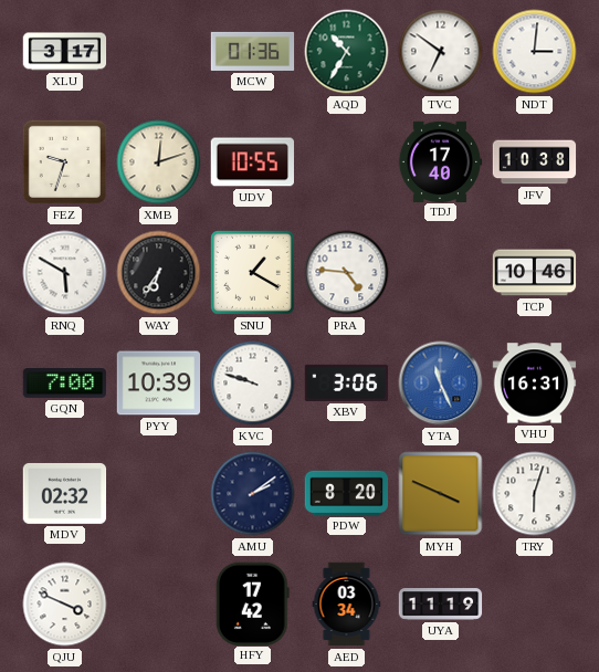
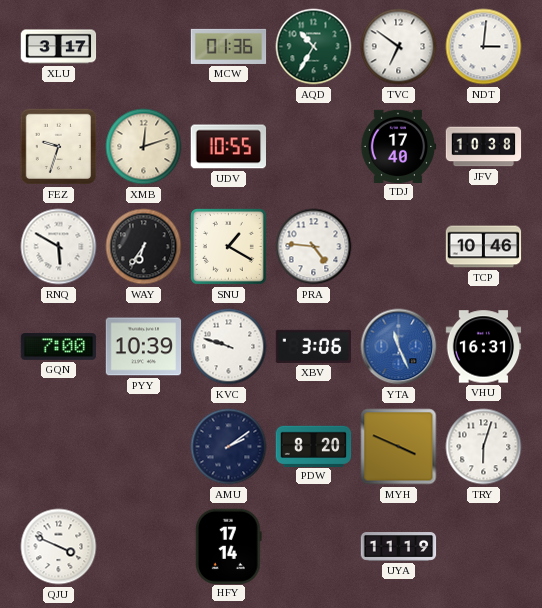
MDV: 02:32 -> none
HFY: 17:42 -> 17:14
AED: 03:34 -> none
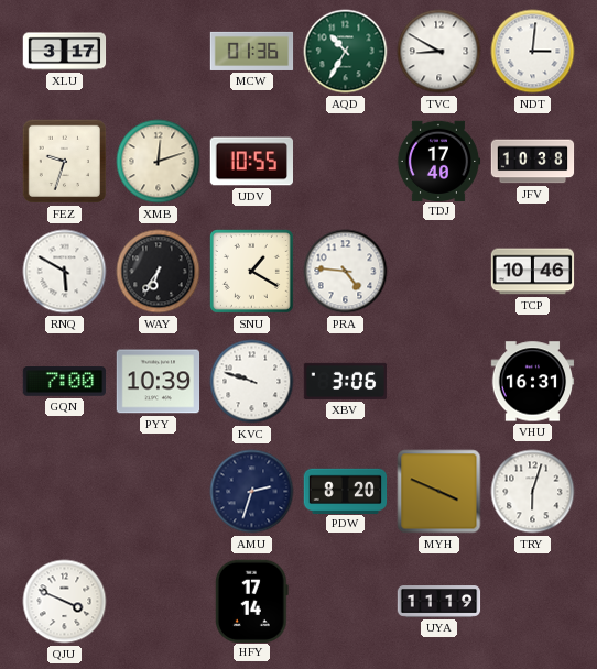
TVC: 6:51 -> 8:50
YTA: 11:26 -> none
AMU: 2:09 -> 2:33
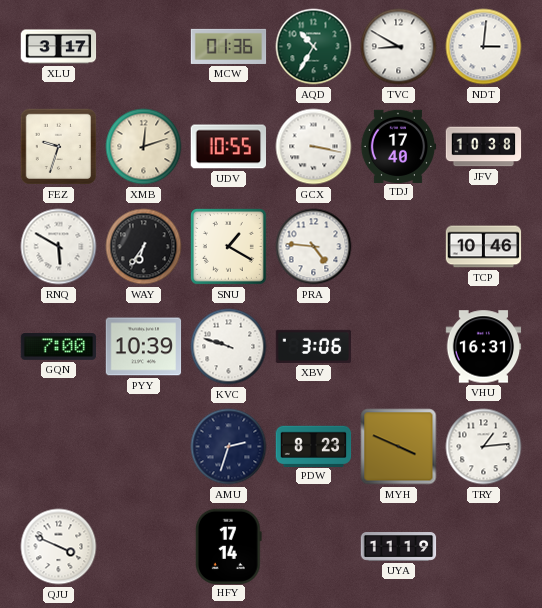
GCX: none -> 3:17
PDW: 8:20 -> 8:23
TRY: 6:03 -> 1:14
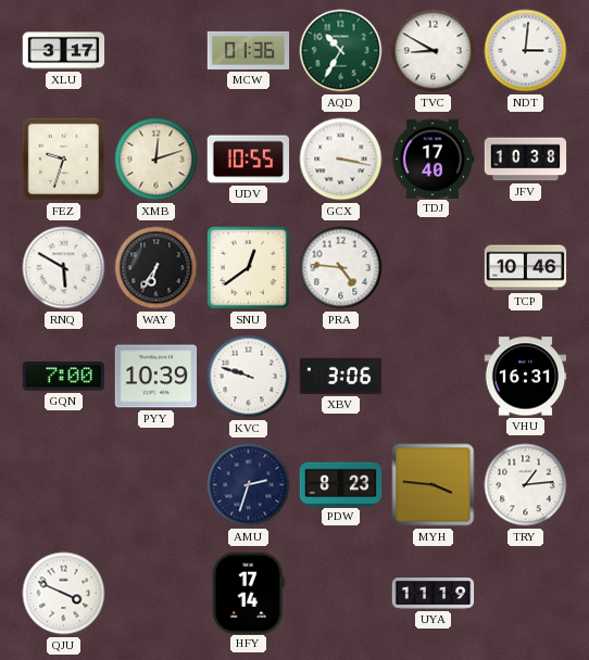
SNU: 1:20 -> 12:39
MYH: 3:49 -> 3:46
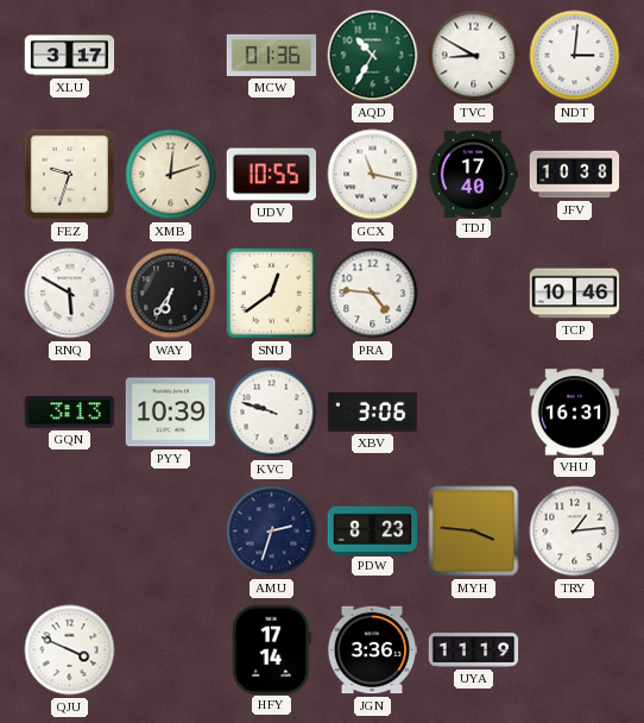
GCX: 3:17 -> 11:17
GQN: 7:00 -> 3:13
JGN: none -> 3:36
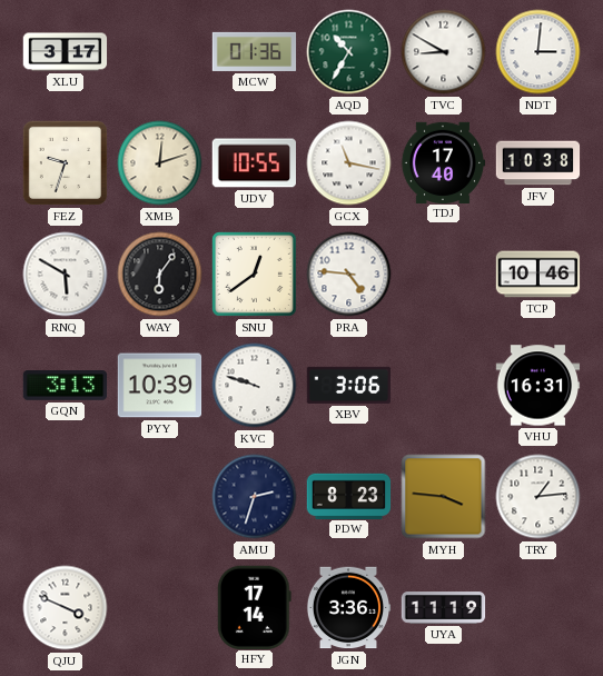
WAY: 6:36 -> 6:06
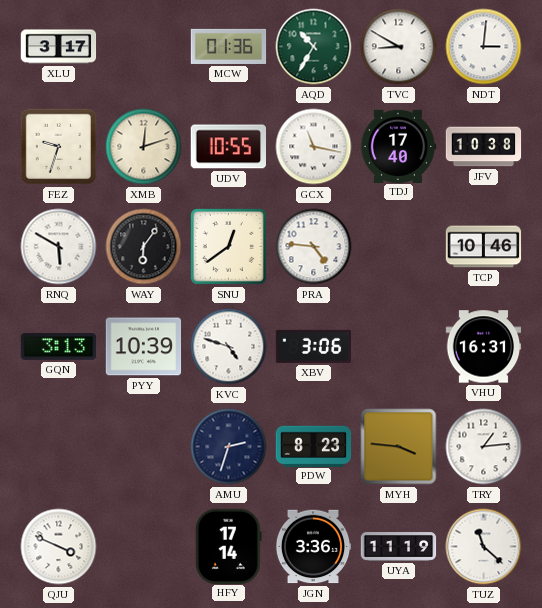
KVC: 9:48 -> 4:48
TUZ: none -> 11:22
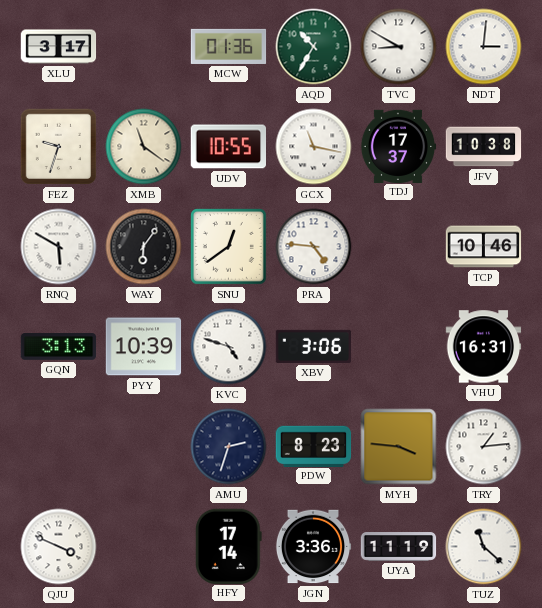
XMB: 12:12 -> 11:21
TDJ: 17:40 -> 17:37
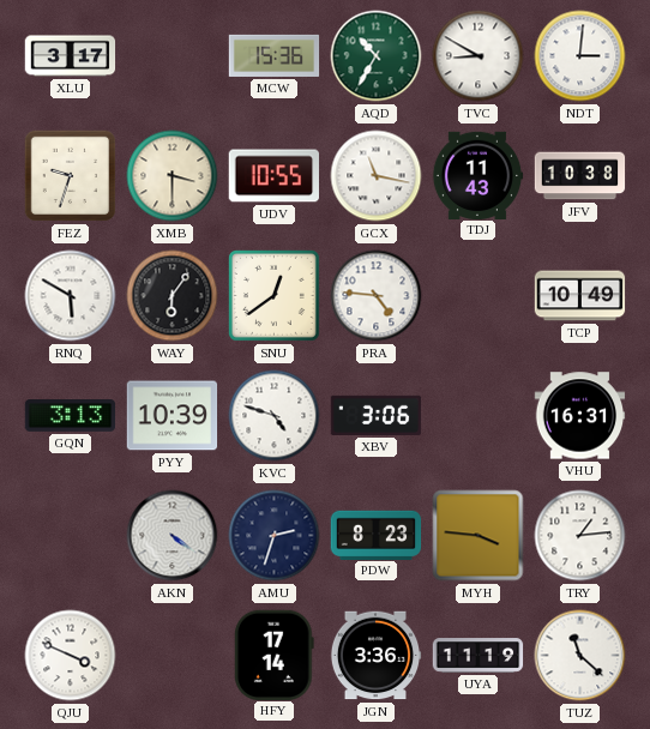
MCW: 01:36 -> 15:36
XMB: 11:21 -> 3:30
TDJ: 17:37 -> 11:43
TCP: 10:46 -> 10:49
AKN: none -> 4:21
